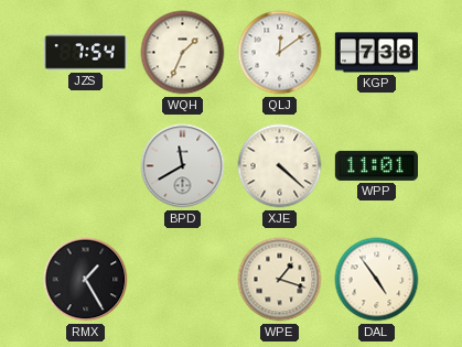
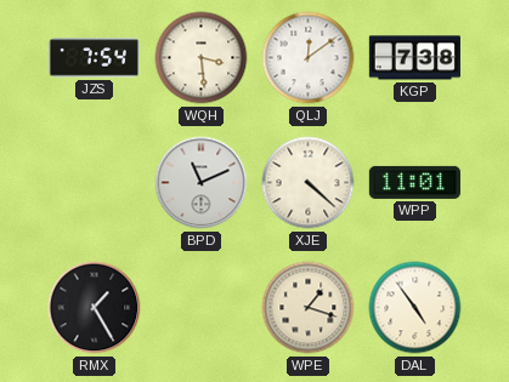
WQH: 1:34 -> 3:29
BPD: 11:40 -> 11:11
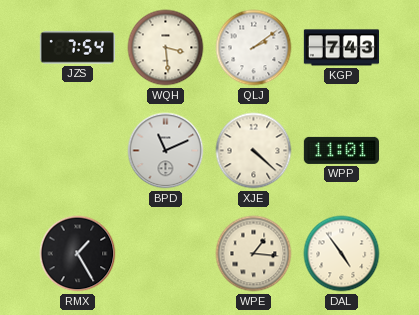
QLJ: 12:09 -> 2:09
KGP: 7:38 -> 7:43
WPE: 1:18 -> 1:16
